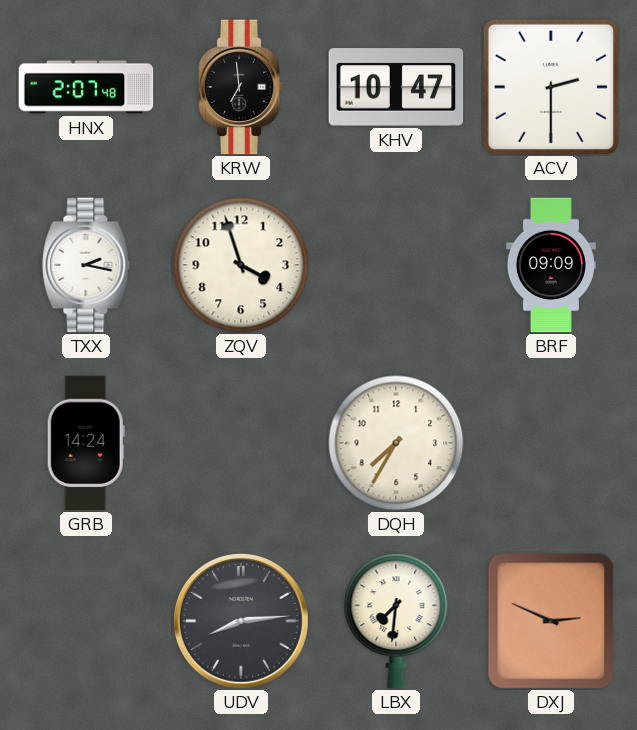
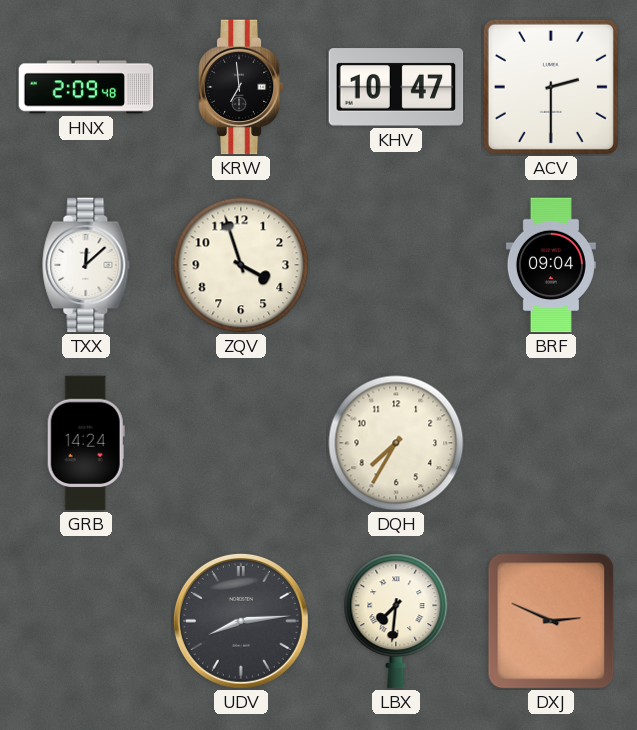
HNX: 2:07 -> 2:09
TXX: 2:17 -> 12:08
BRF: 09:09 -> 09:04
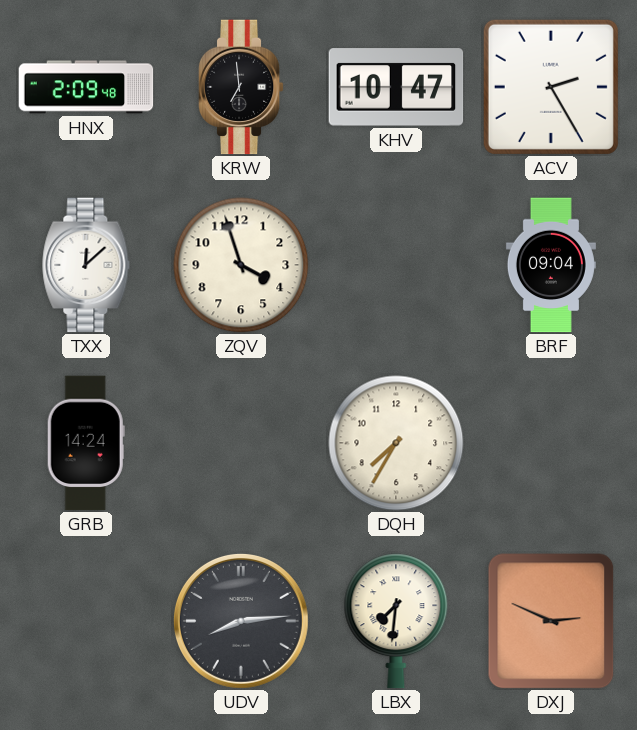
ACV: 2:30 -> 2:25
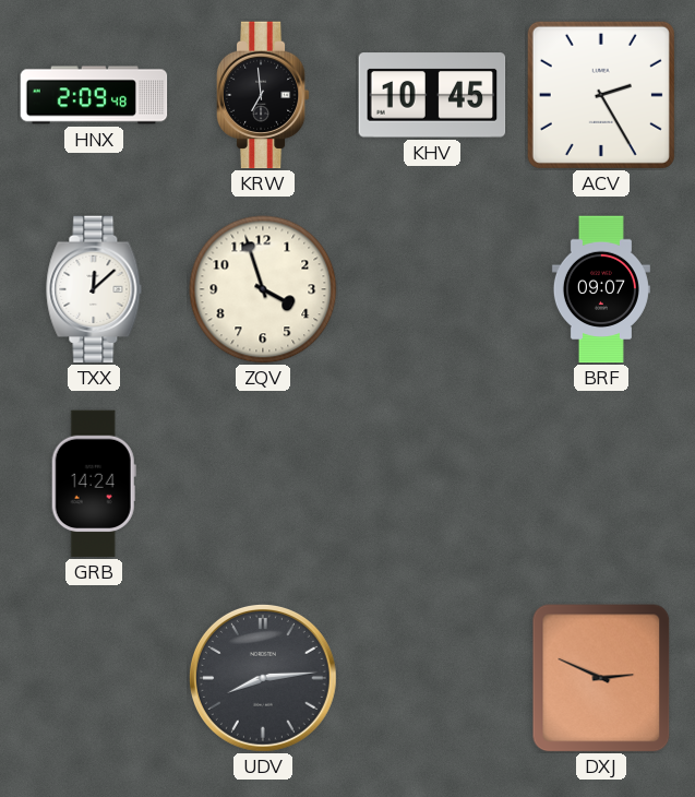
KHV: 10:47 -> 10:45
BRF: 09:04 -> 09:07
DQH: 7:35 -> none
LBX: 7:31 -> none
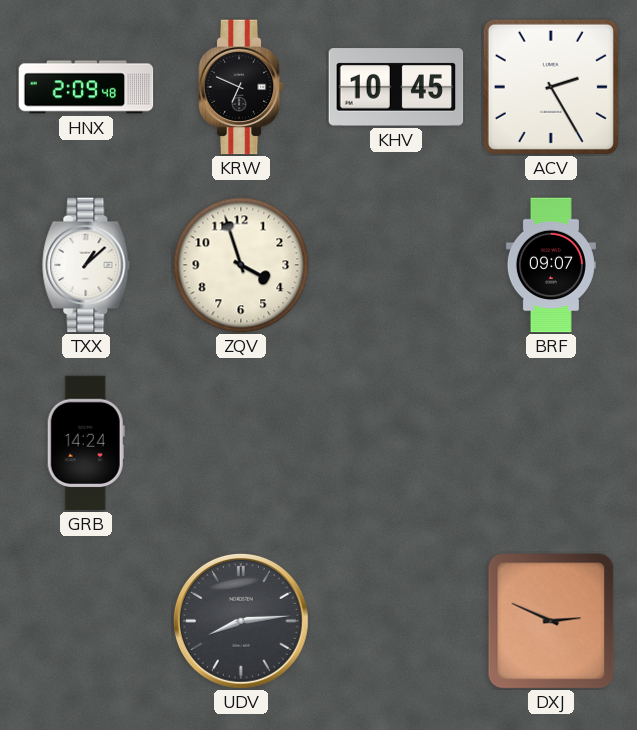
KRW: 6:59 -> 6:49
TXX: 12:08 -> 1:08
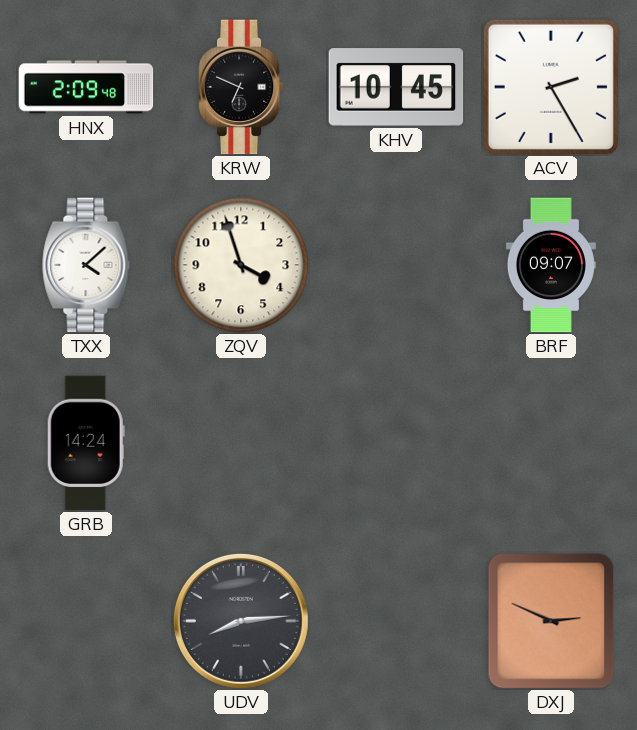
TXX: 1:08 -> 4:08
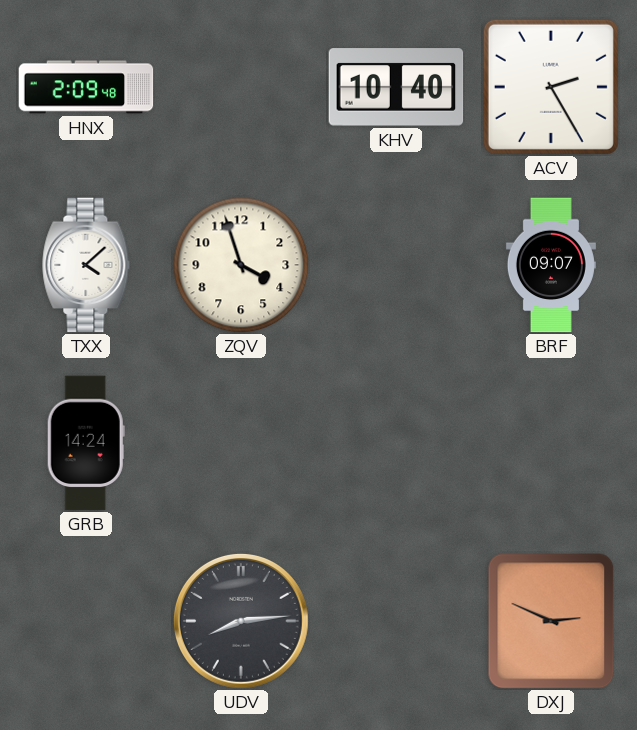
KRW: 6:49 -> none
KHV: 10:45 -> 10:40
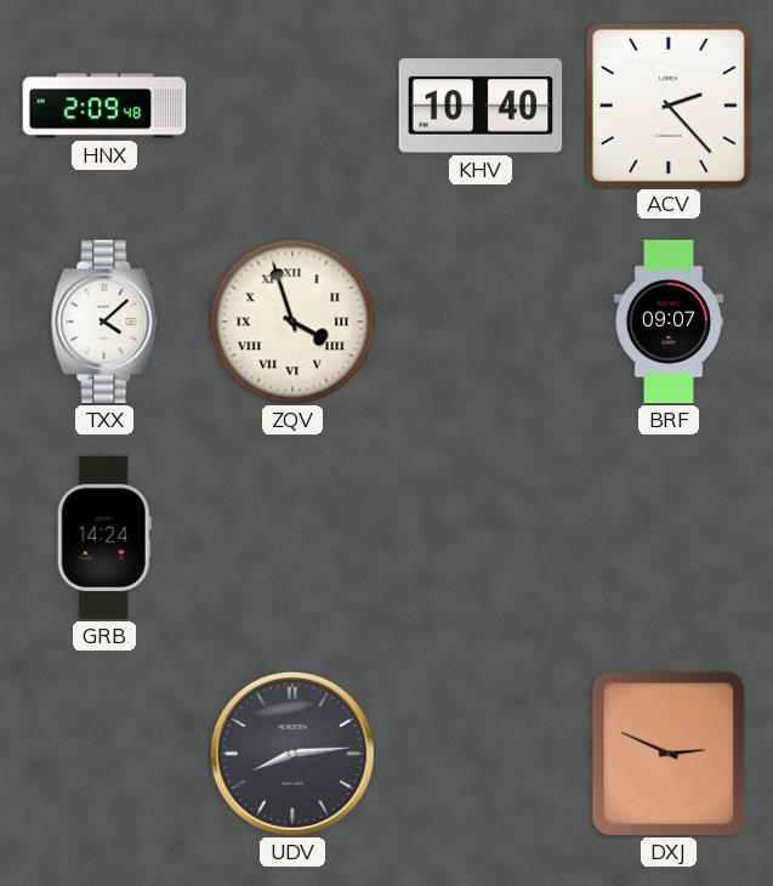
ACV: 2:25 -> 2:23
ZQV numerals: Arabic -> Roman
